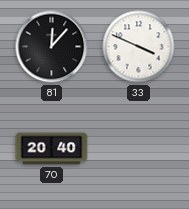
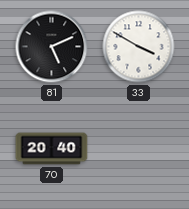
81: 12:07 -> 5:11
33: 3:49 -> 3:50
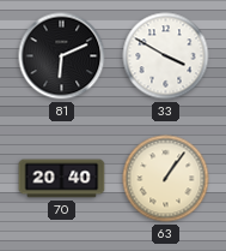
81: 5:11 -> 6:11
63: none -> 1:06
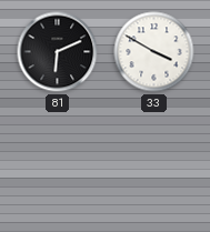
70: 20:40 -> none
63: 1:06 -> none
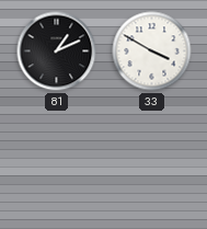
81: 6:11 -> 1:11
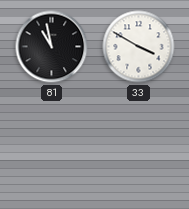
81: 1:11 -> 10:58
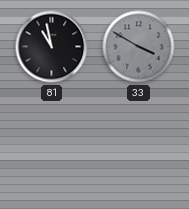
33 dial: white -> grey
